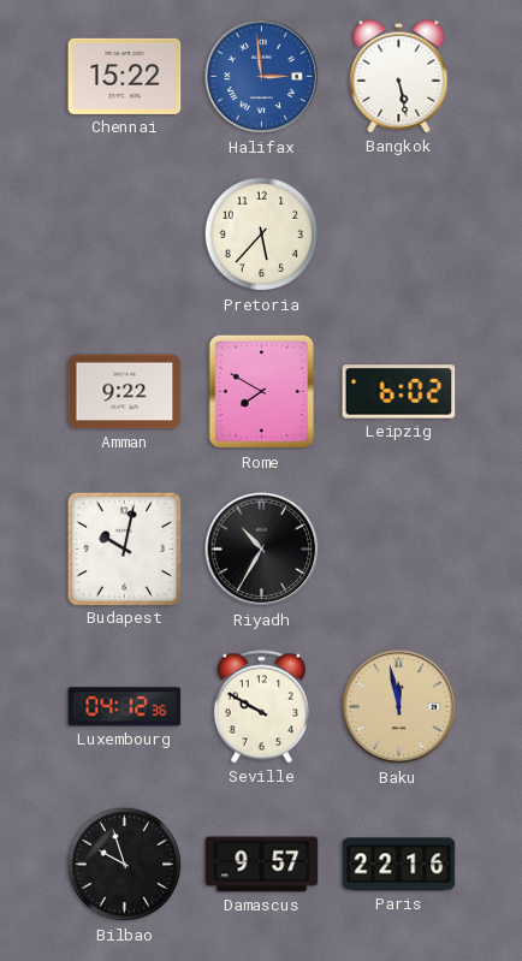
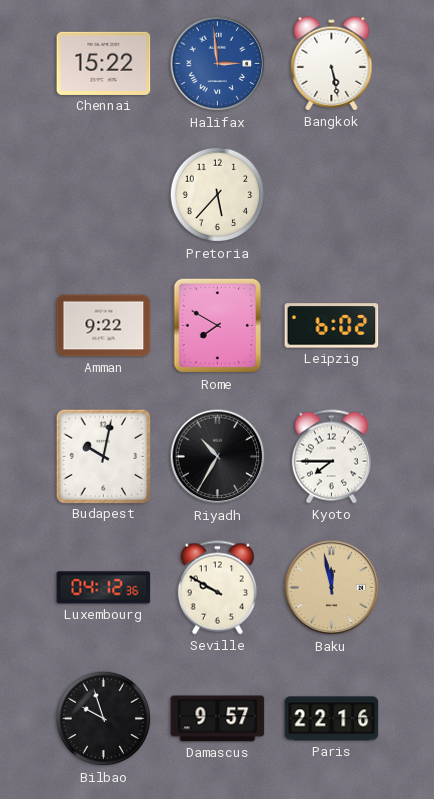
Kyoto: none -> 7:45
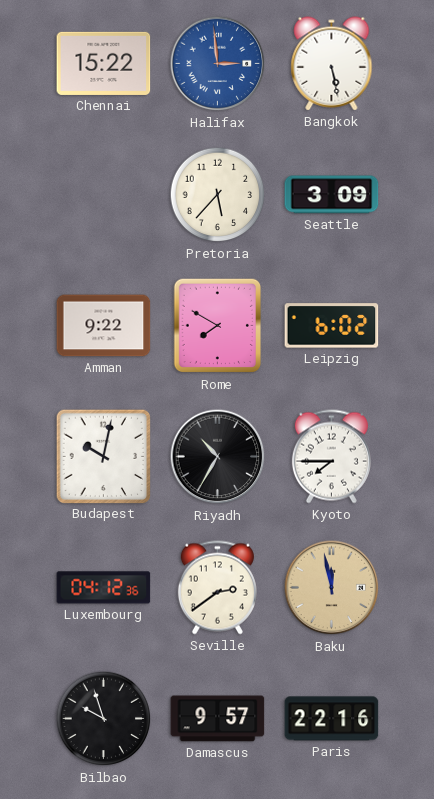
Seattle: none -> 3:09
Seville: 9:50 -> 2:39
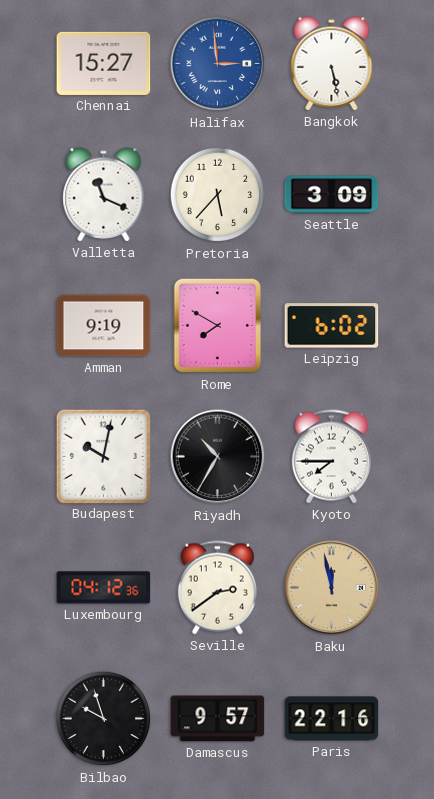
Chennai: 15:22 -> 15:27
Valletta: none -> 11:19
Amman: 9:22 -> 9:19
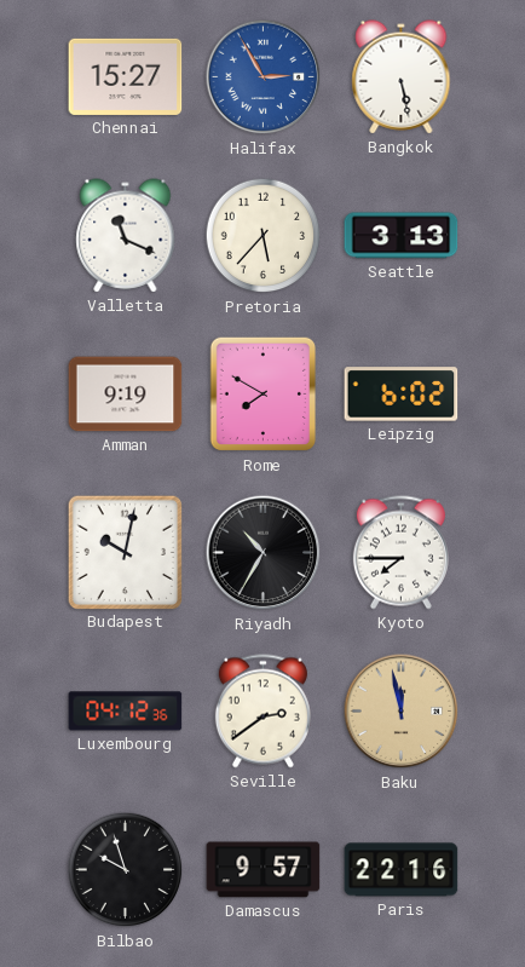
Halifax: 2:59 -> 2:55
Seattle: 3:09 -> 3:13
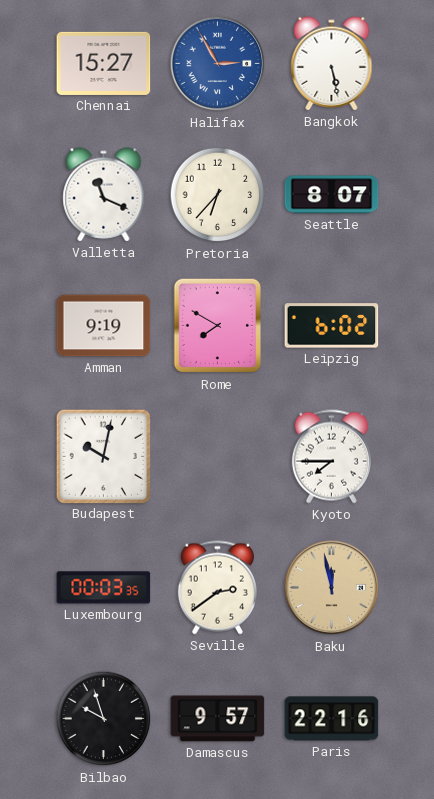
Pretoria: 5:37 -> 6:37
Seattle: 3:13 -> 8:07
Riyadh: 10:35 -> none
Luxembourg: 04:12 -> 00:03
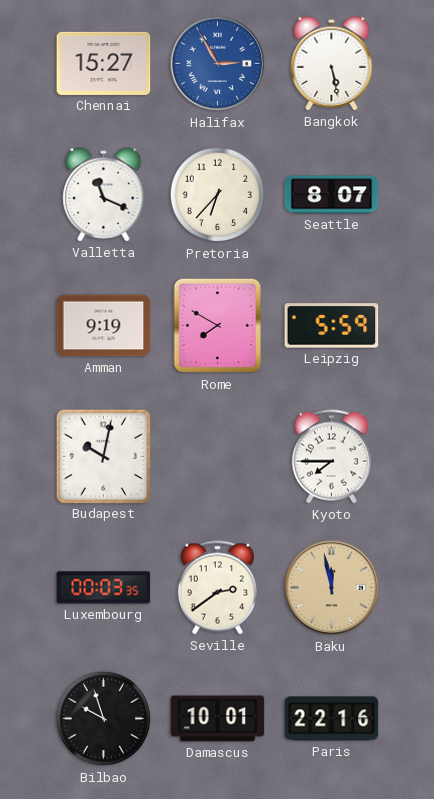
Leipzig: 6:02 -> 5:59
Damascus: 9:57 -> 10:01
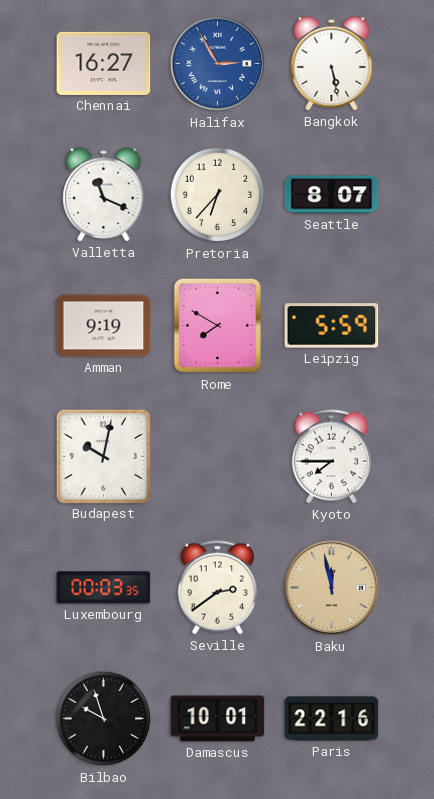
Chennai: 15:27 -> 16:27
